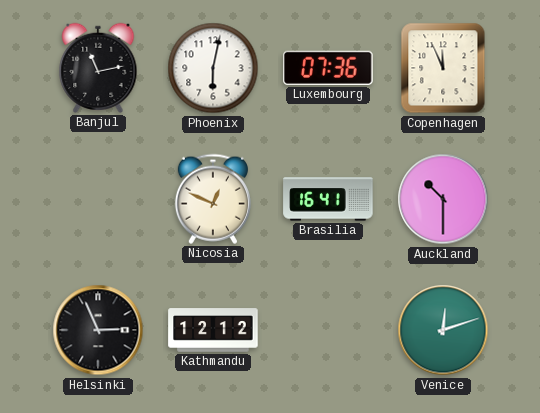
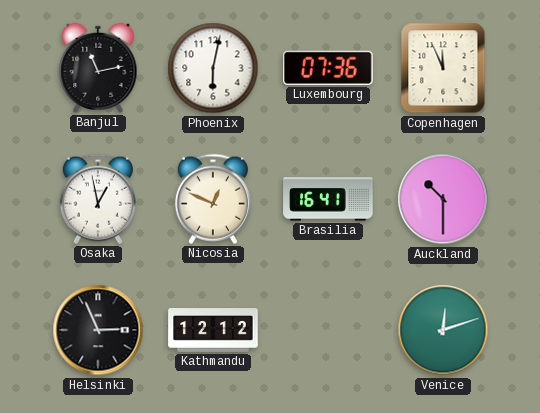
Osaka: none -> 12:58
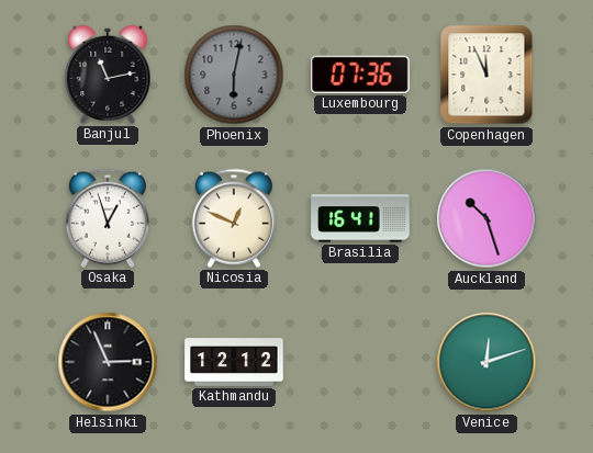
Phoenix dial: white -> grey
Osaka: 12:58 -> 12:57
Auckland: 10:30 -> 10:27
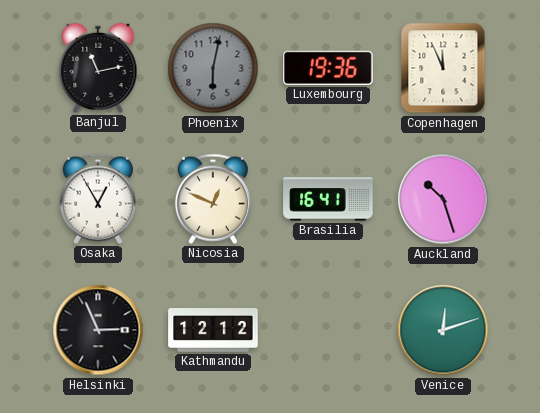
Luxembourg: 07:36 -> 19:36
Osaka: 12:57 -> 12:55
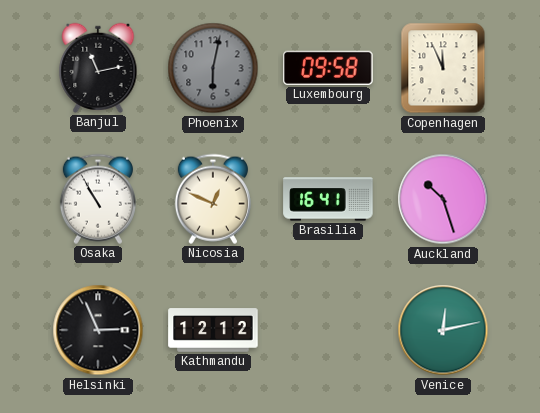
Luxembourg: 19:36 -> 09:58
Osaka: 12:55 -> 10:55
Venice: 12:12 -> 12:13
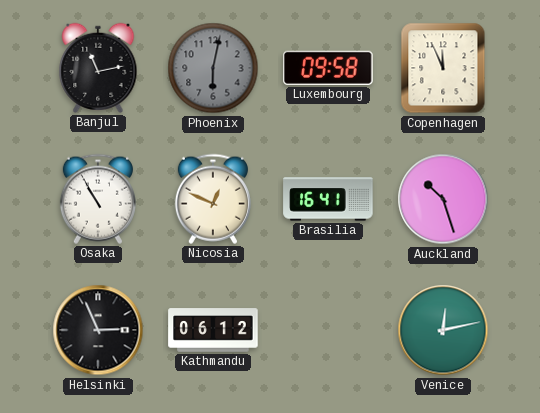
Kathmandu: 12:12 -> 06:12
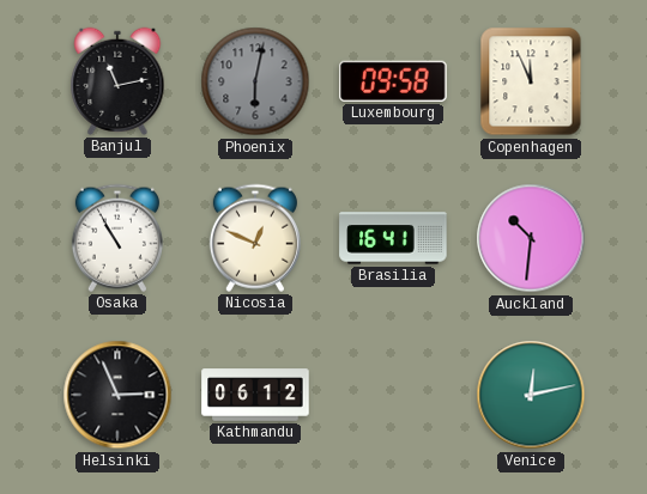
Auckland: 10:27 -> 10:31
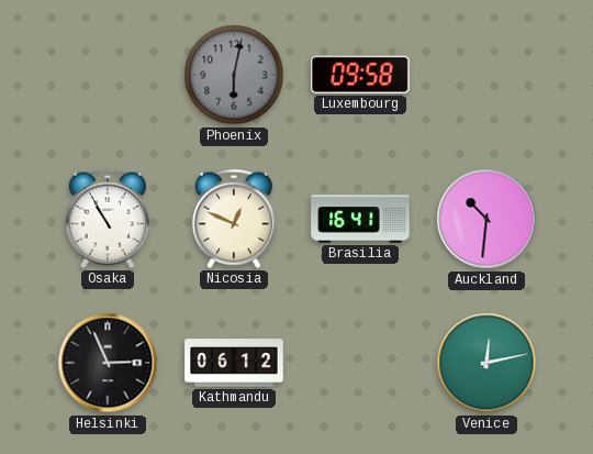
Banjul: 11:13 -> none
Copenhagen: 11:56 -> none
